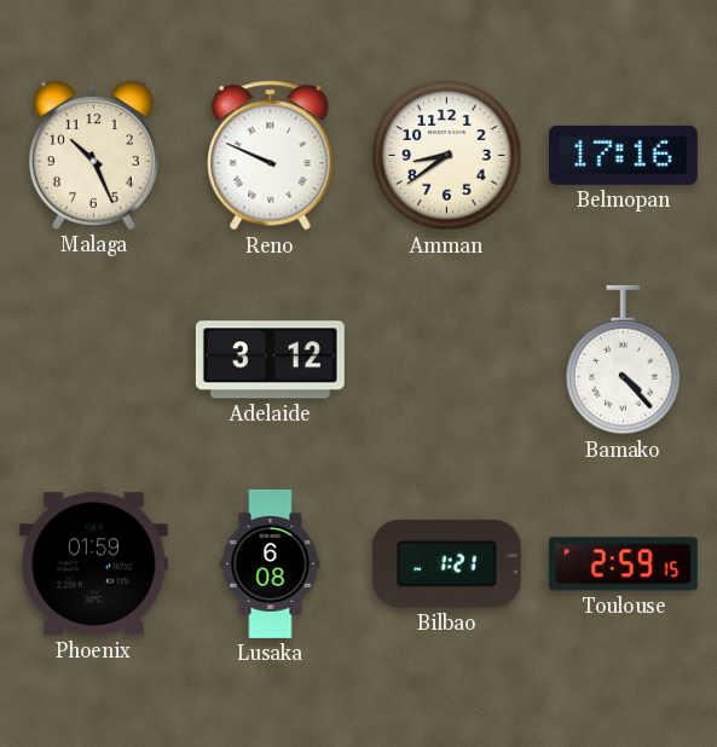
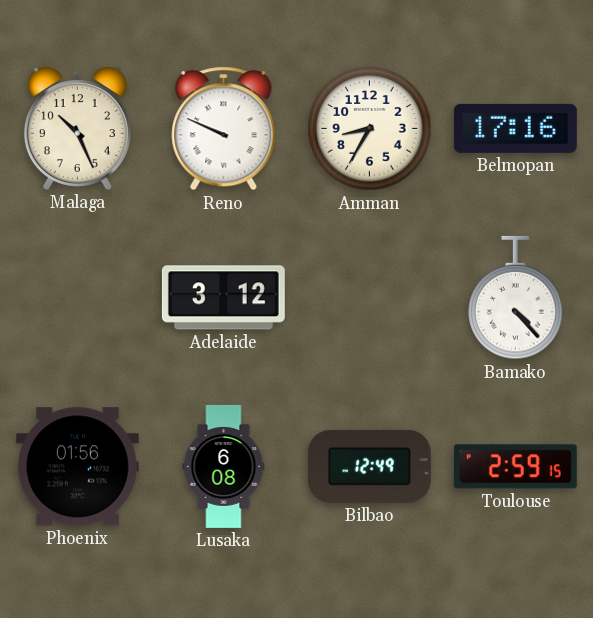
Amman: 8:39 -> 8:35
Phoenix: 01:59 -> 01:56
Bilbao: 1:21 -> 12:49
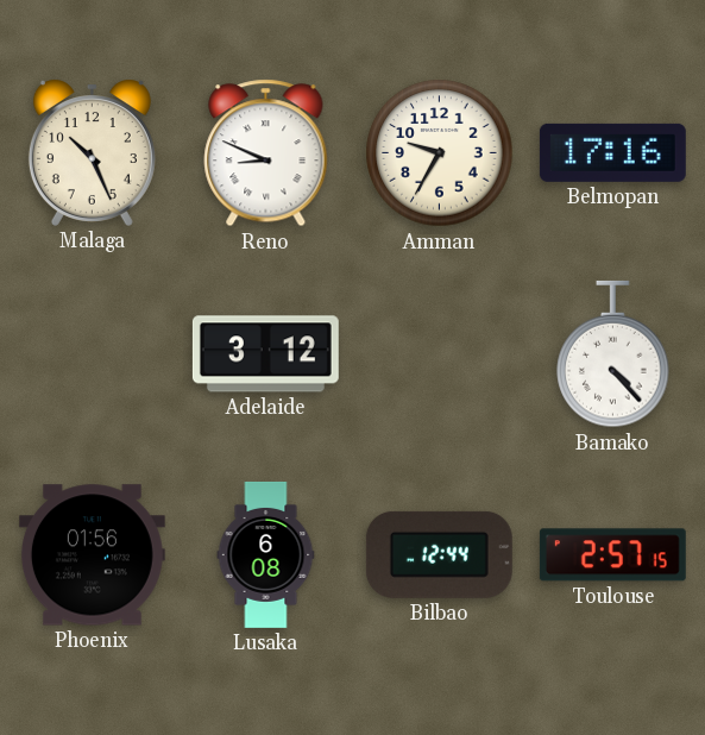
Reno: 9:49 -> 8:49
Amman: 8:35 -> 9:35
Bilbao: 12:49 -> 12:44
Toulouse: 2:59 -> 2:57
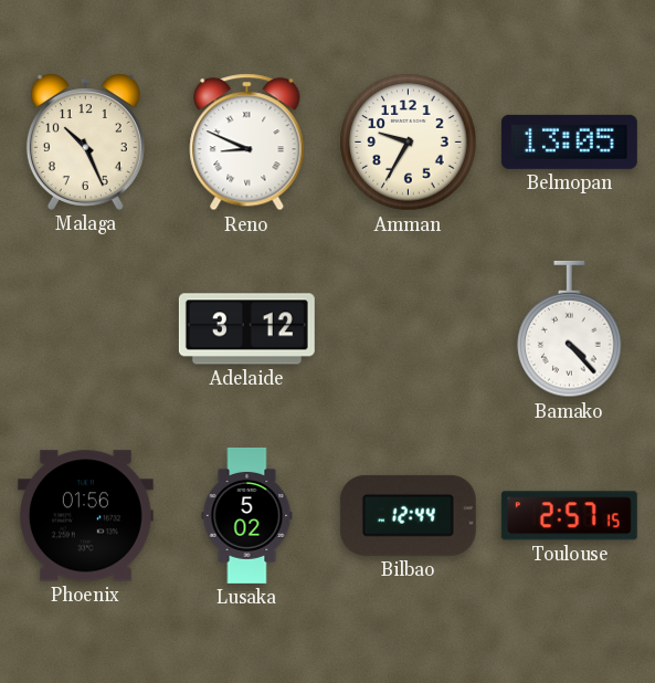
Belmopan: 17:16 -> 13:05
Lusaka: 6:08 -> 5:02
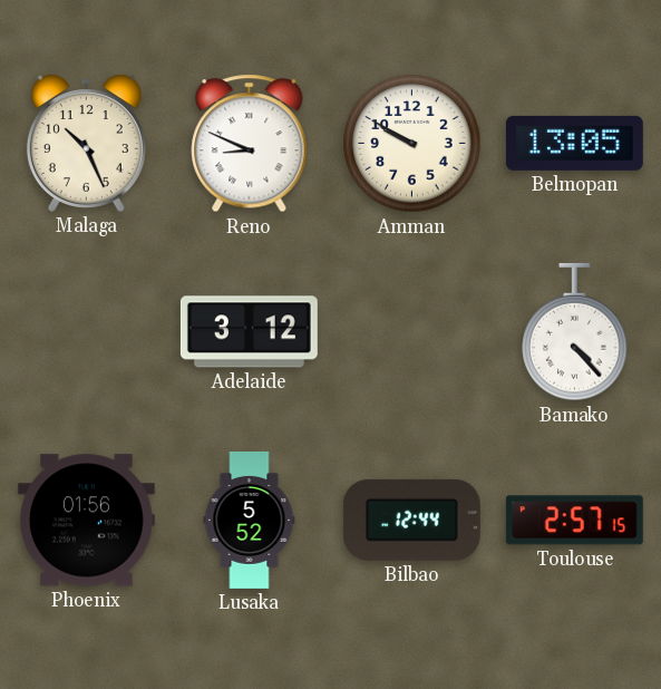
Amman: 9:35 -> 9:50
Lusaka: 5:02 -> 5:52
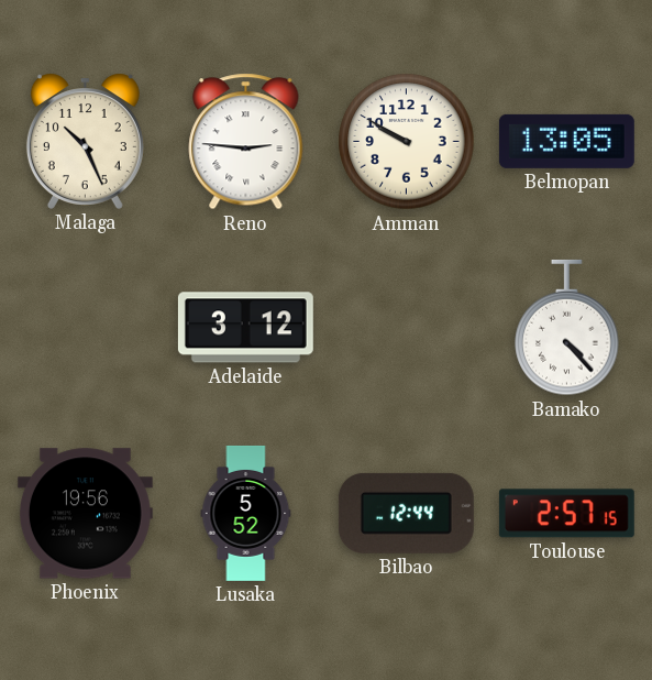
Reno: 8:49 -> 2:46
Phoenix: 01:56 -> 19:56
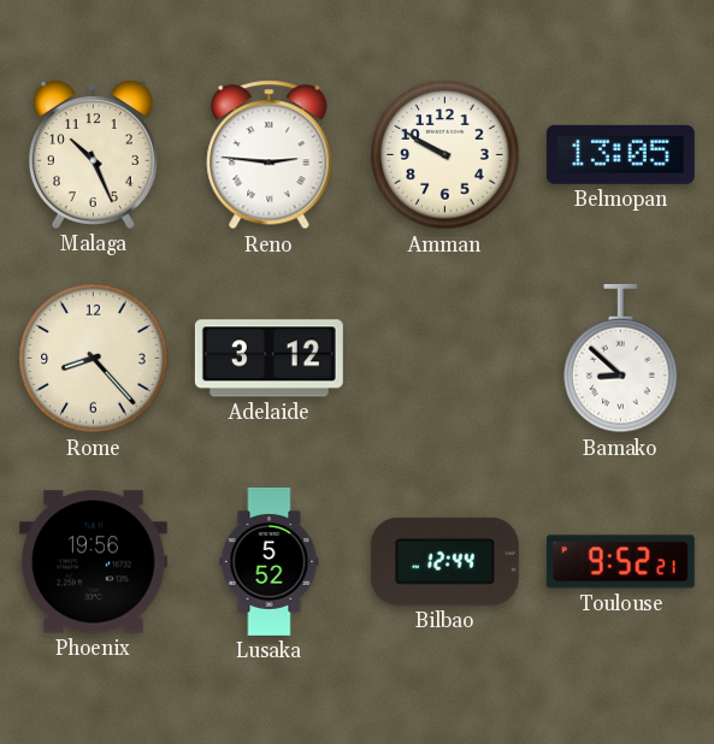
Rome: none -> 8:23
Bamako: 4:23 -> 8:52
Toulouse: 2:57 -> 9:52
